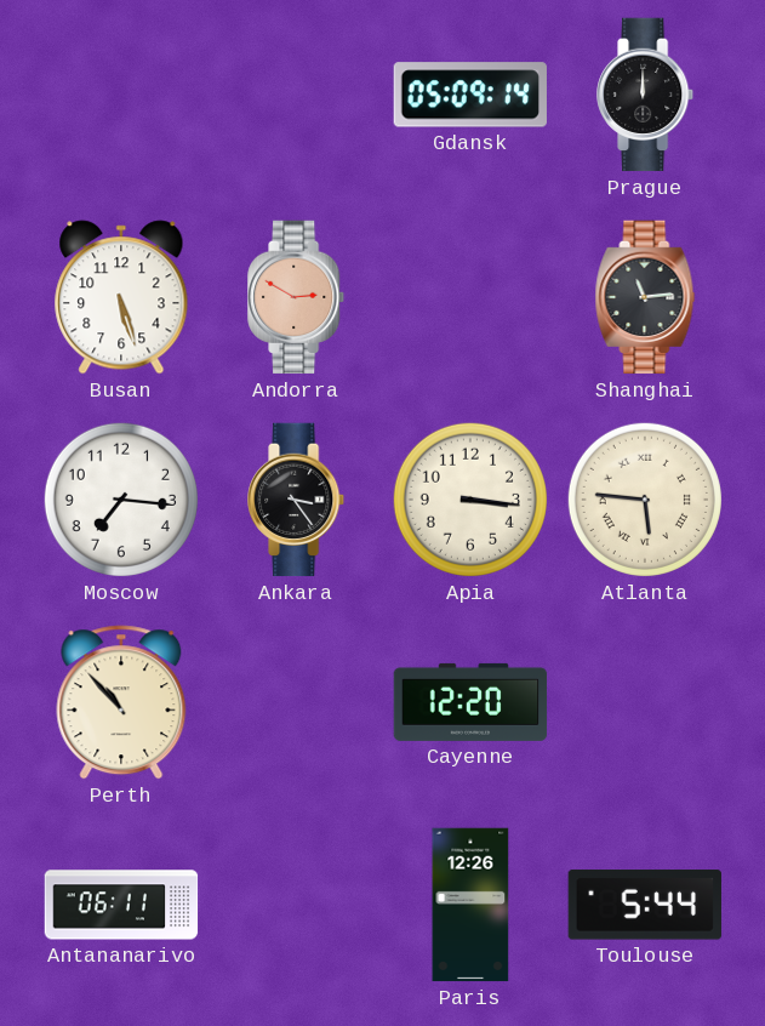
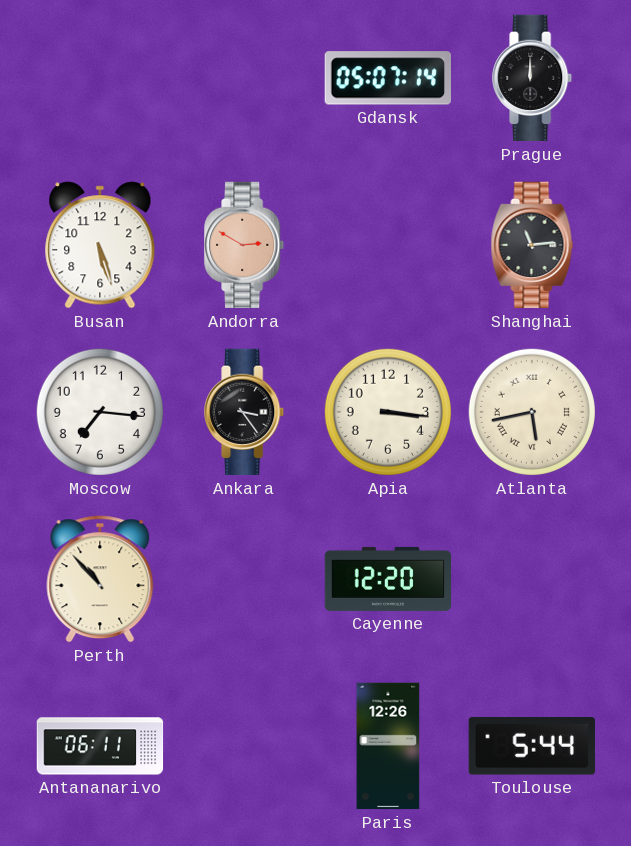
Gdansk: 05:09 -> 05:07
Atlanta: 5:46 -> 5:43
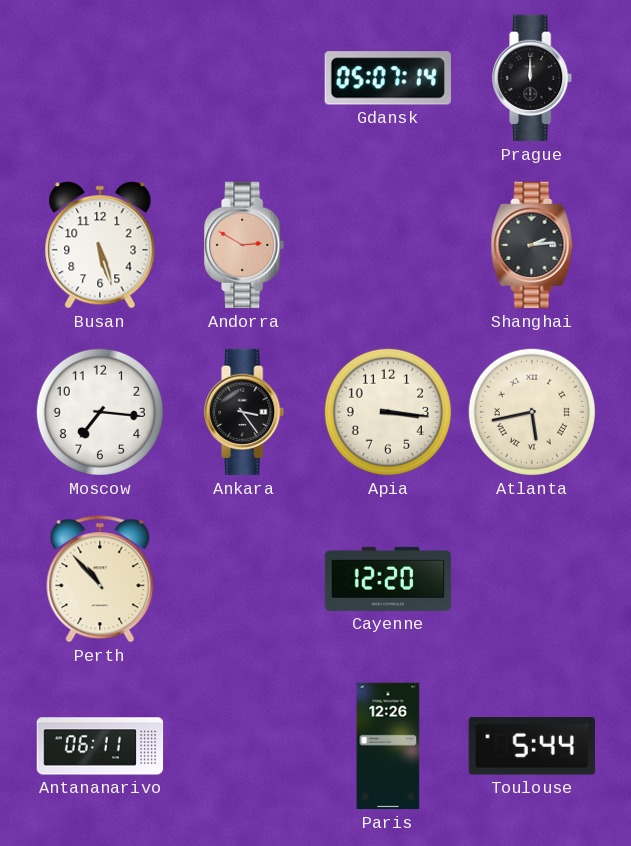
Shanghai: 11:14 -> 2:14
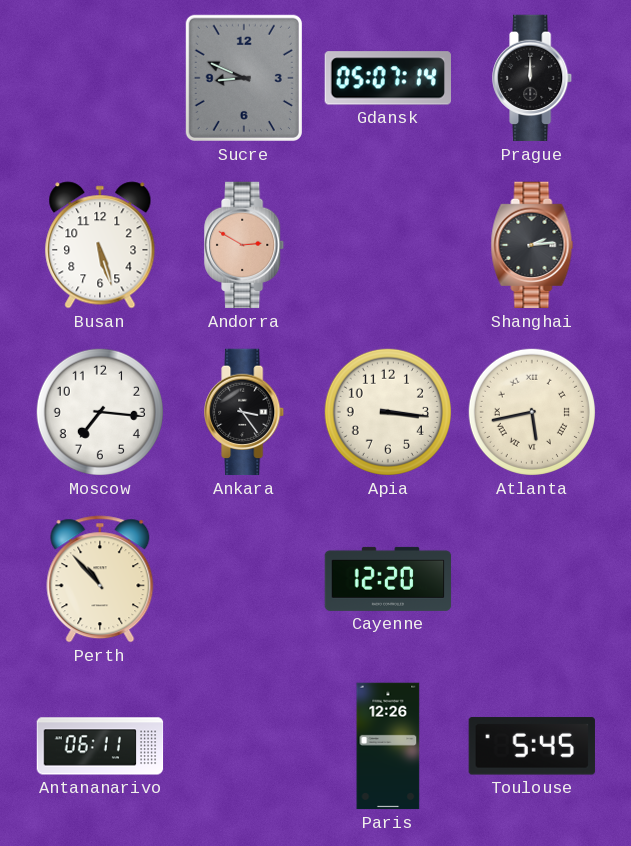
Sucre: none -> 8:49
Toulouse: 5:44 -> 5:45
